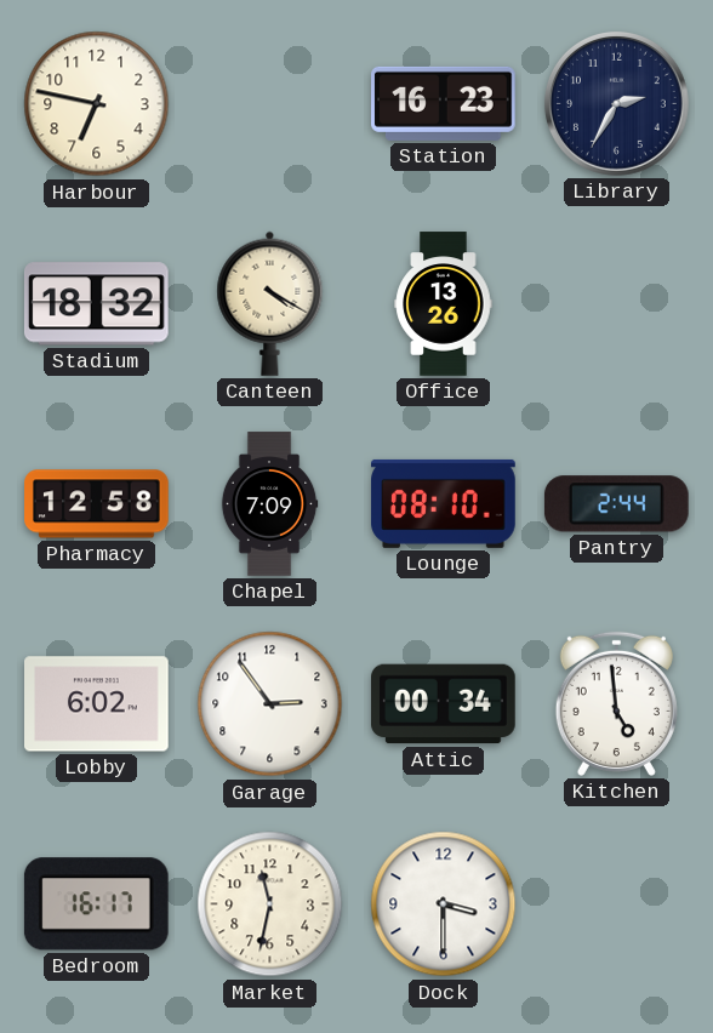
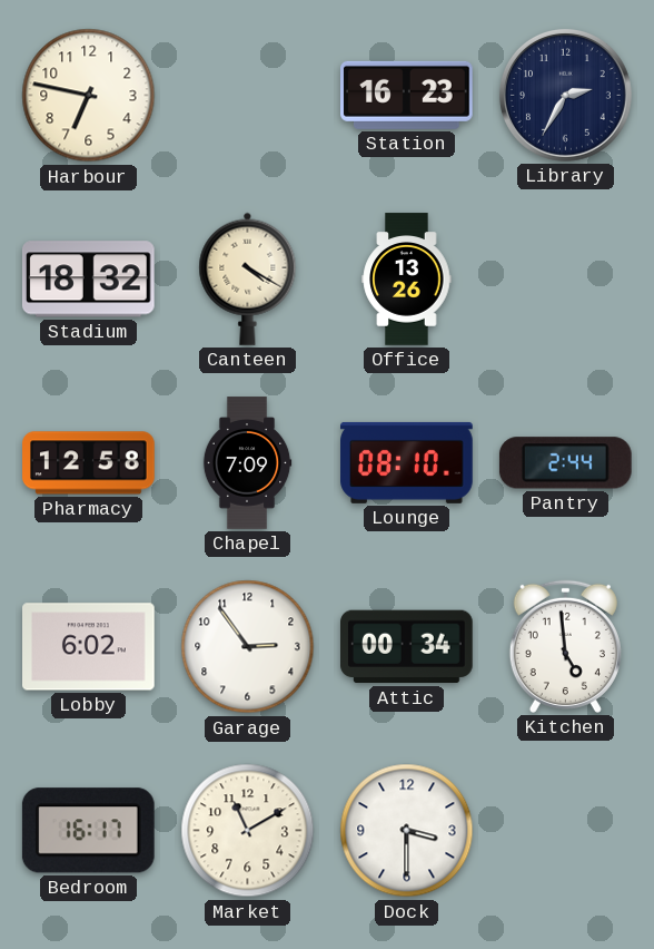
Market: 11:32 -> 11:10
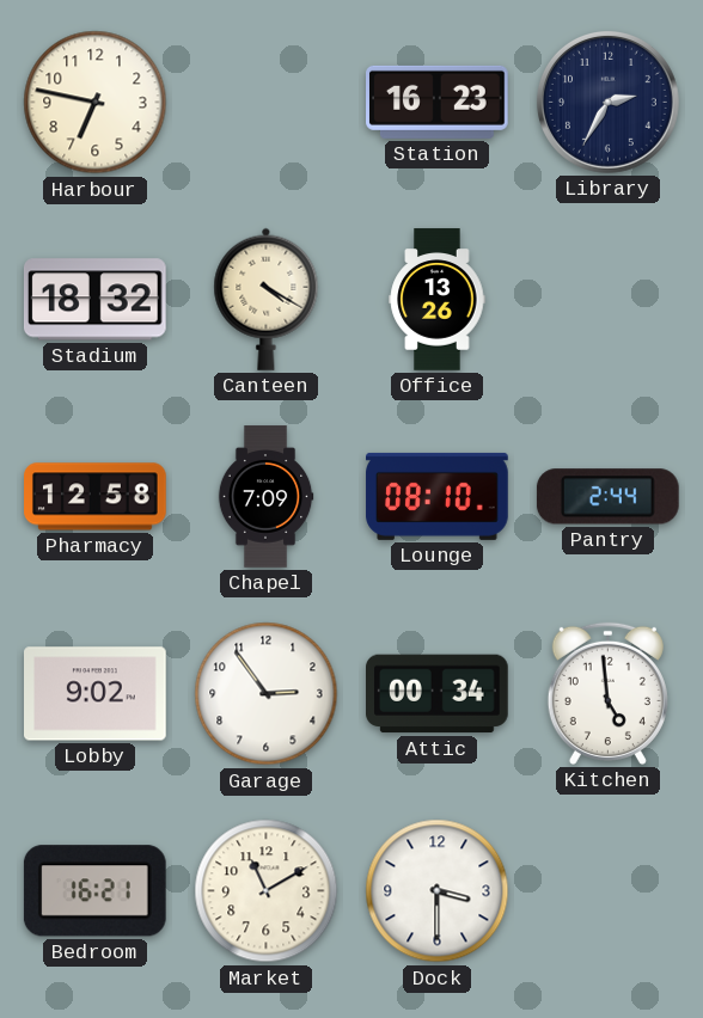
Lobby: 6:02 -> 9:02
Bedroom: 16:17 -> 16:21
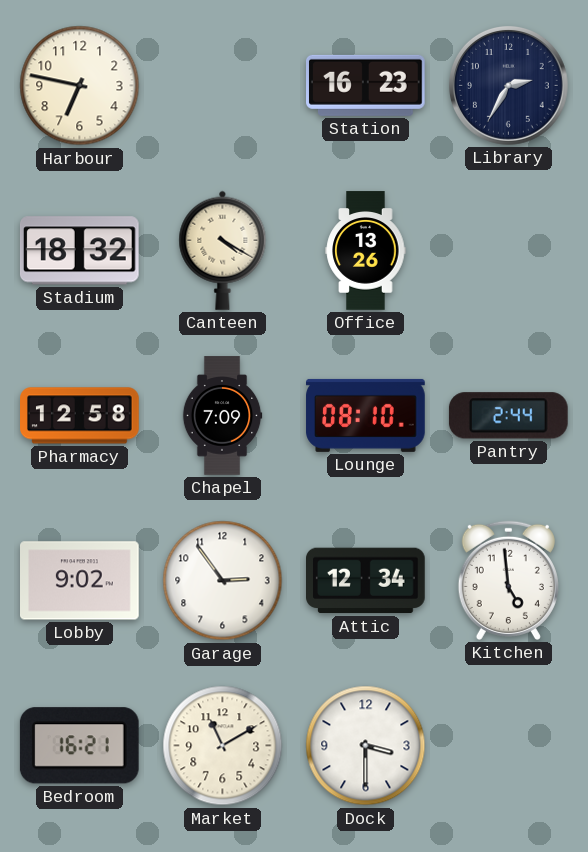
Attic: 00:34 -> 12:34
